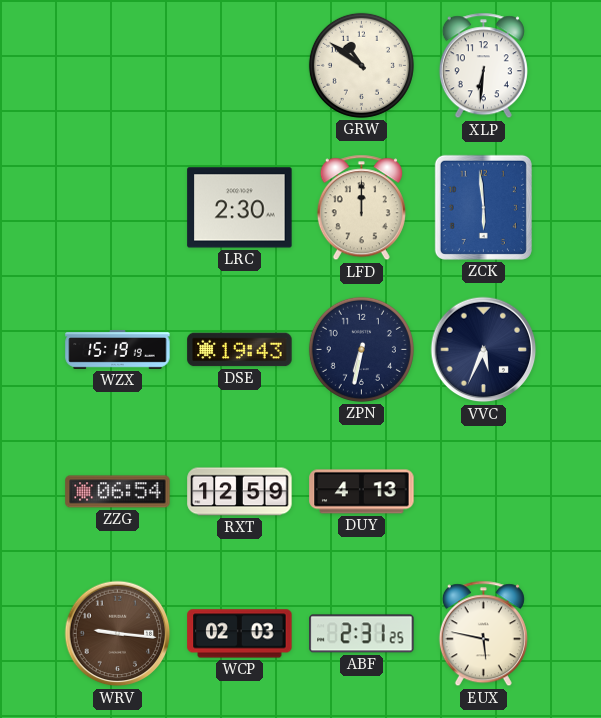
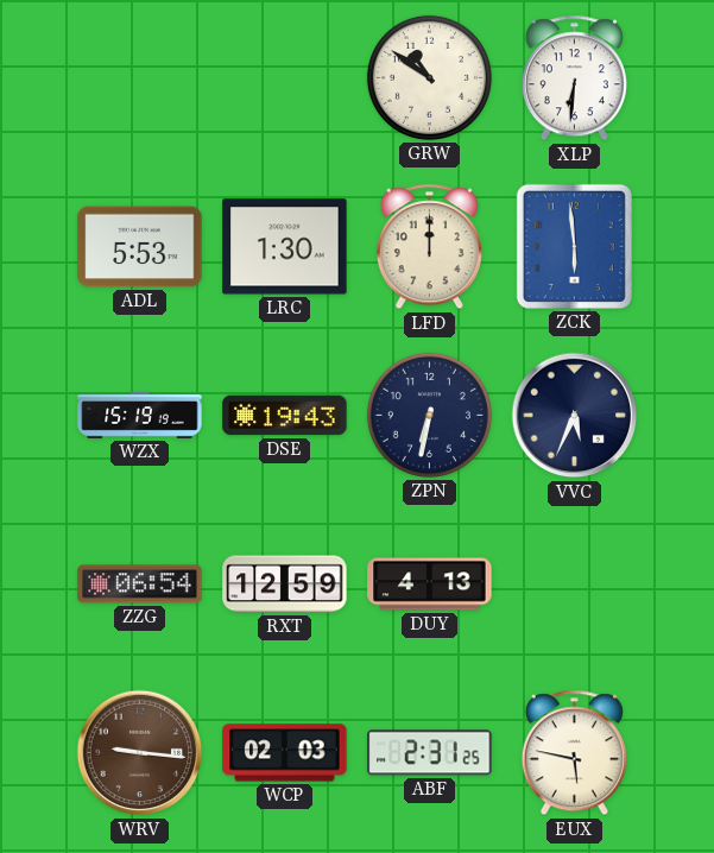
ADL: none -> 5:53
LRC: 2:30 -> 1:30
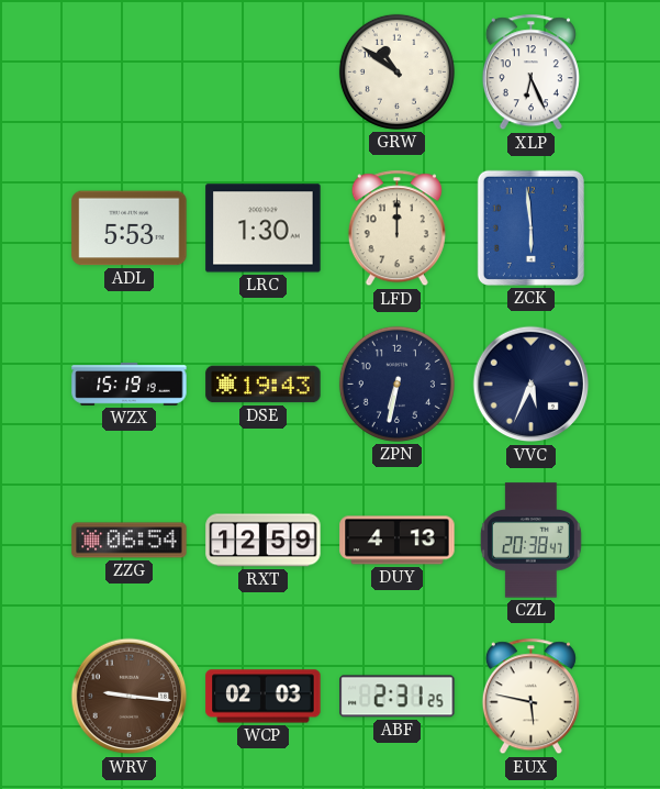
XLP: 6:31 -> 6:26
CZL: none -> 20:38
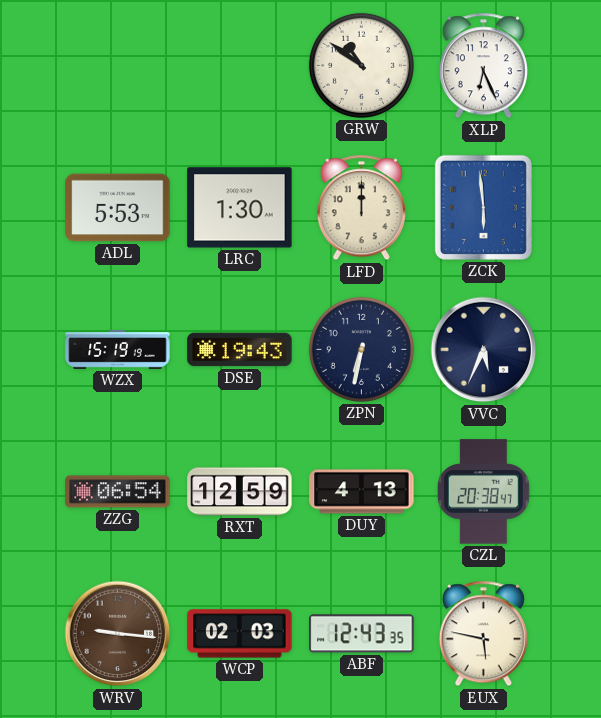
ABF: 2:31 -> 12:43
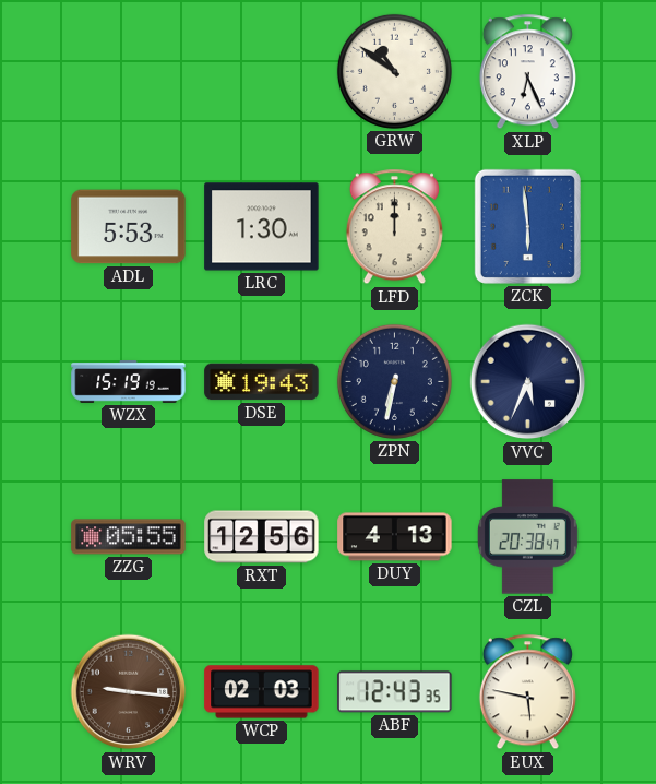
ZZG: 06:54 -> 05:55
RXT: 12:59 -> 12:56
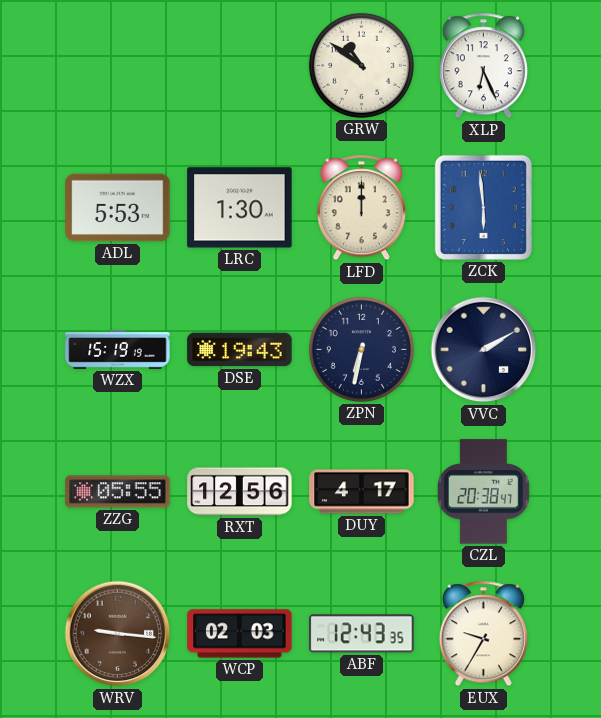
VVC: 5:34 -> 2:10
DUY: 4:13 -> 4:17
EUX: 5:47 -> 9:35
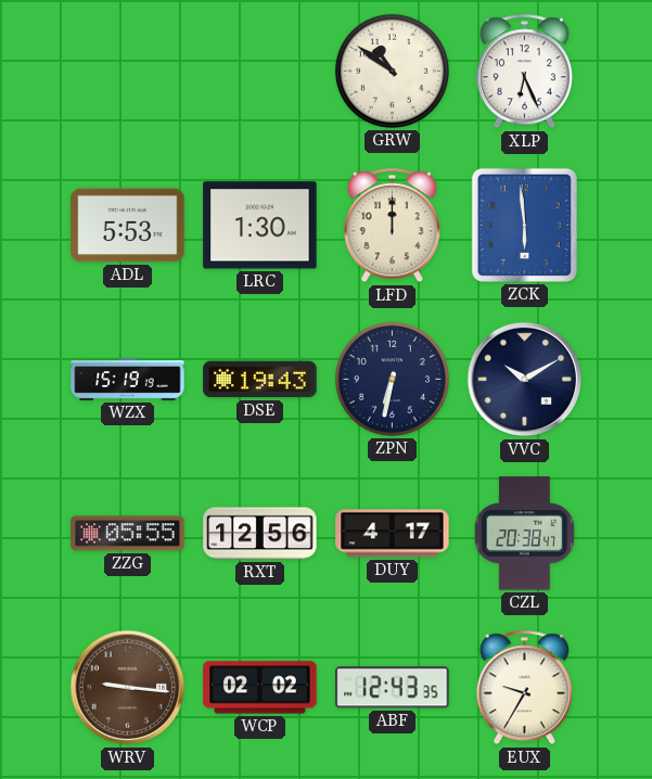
VVC: 2:10 -> 10:10
WCP: 02:03 -> 02:02
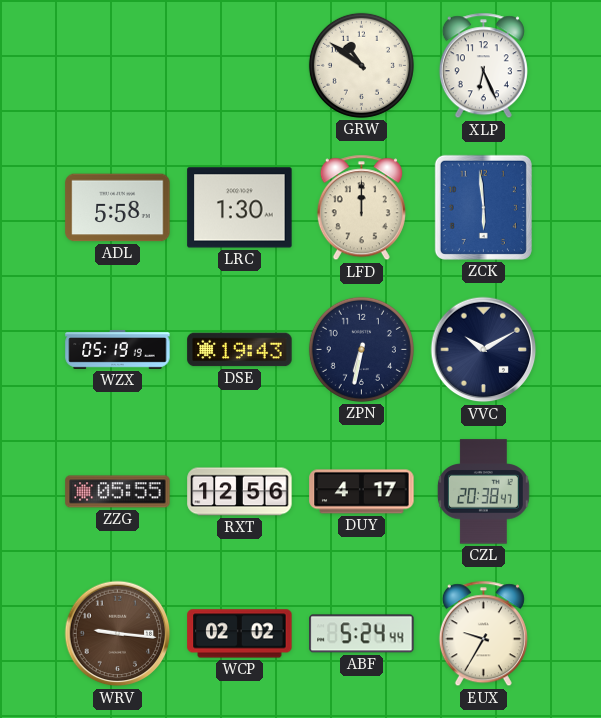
ADL: 5:53 -> 5:58
WZX: 15:19 -> 05:19
ABF: 12:43 -> 5:24
